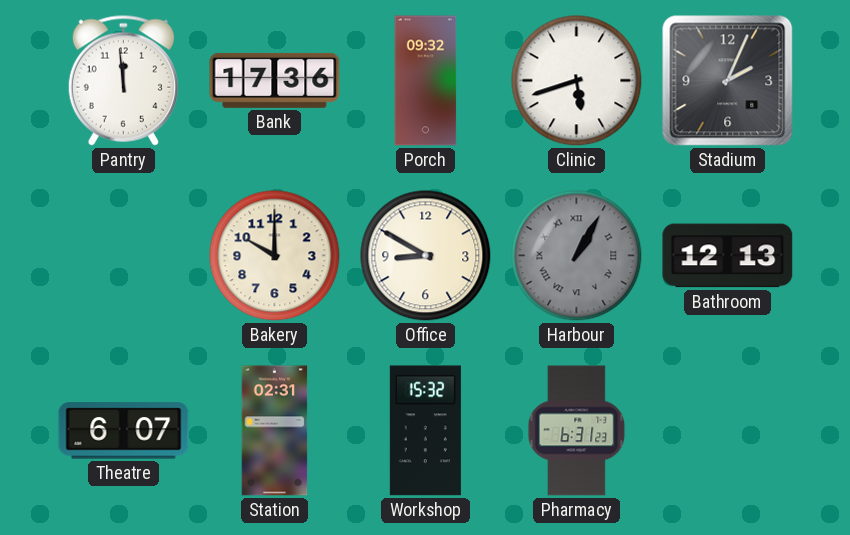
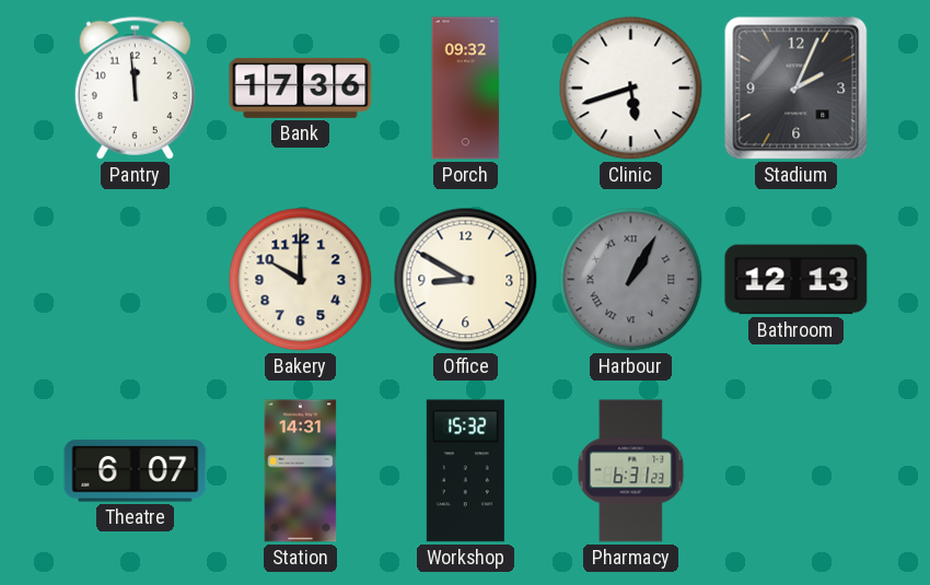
Station: 02:31 -> 14:31
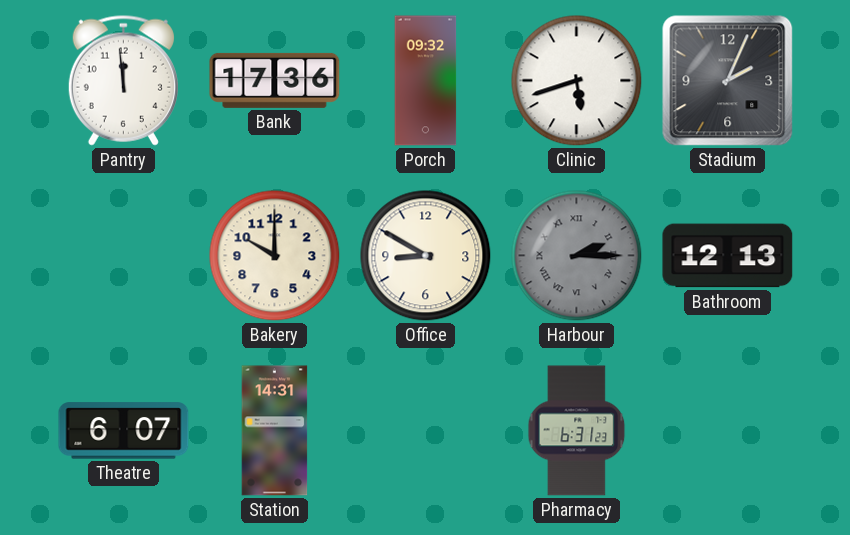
Harbour: 1:05 -> 2:15
Workshop: 15:32 -> none
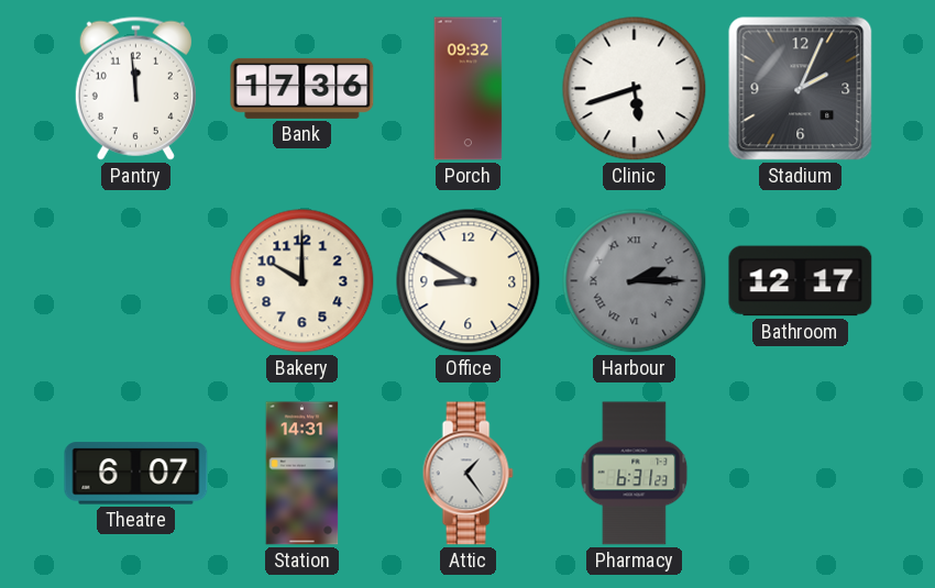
Bathroom: 12:13 -> 12:17
Attic: none -> 1:24
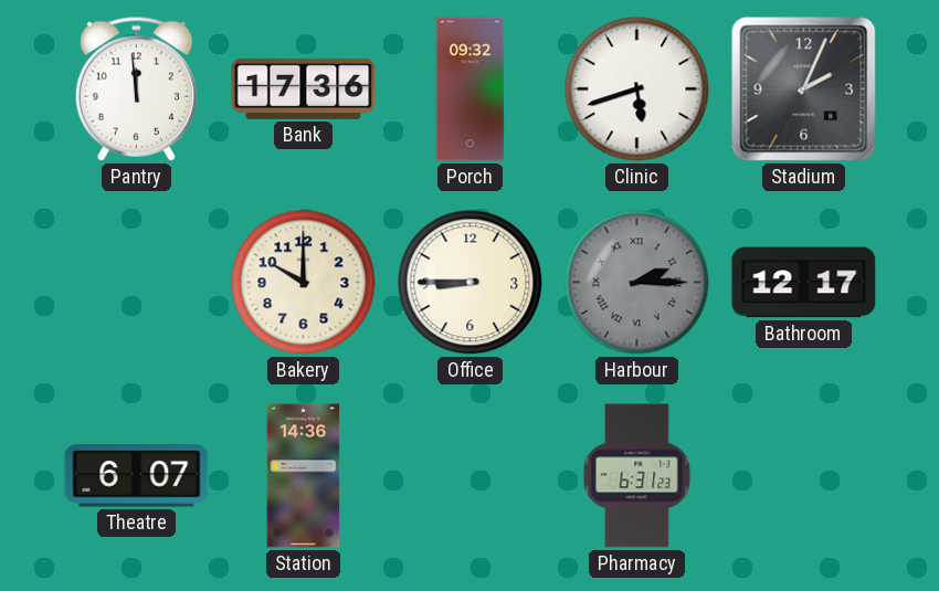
Office: 8:50 -> 8:45
Station: 14:31 -> 14:36
Attic: 1:24 -> none
